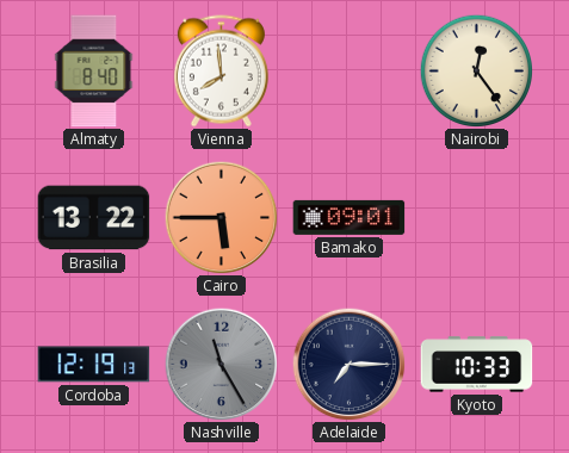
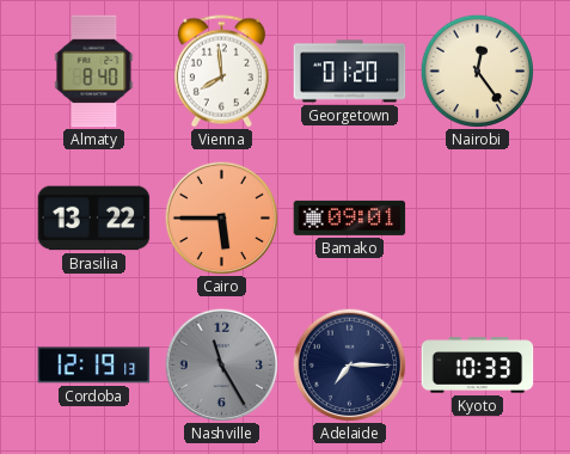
Georgetown: none -> 01:20
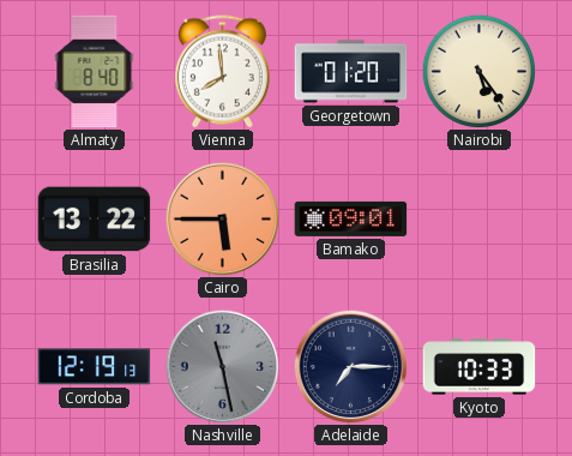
Nairobi: 12:24 -> 5:24
Nashville: 11:25 -> 11:28
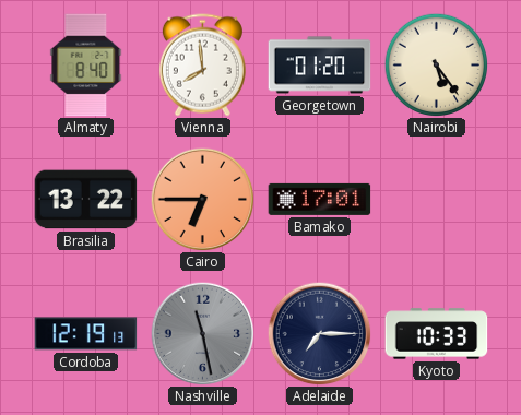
Cairo: 5:45 -> 6:45
Bamako: 09:01 -> 17:01
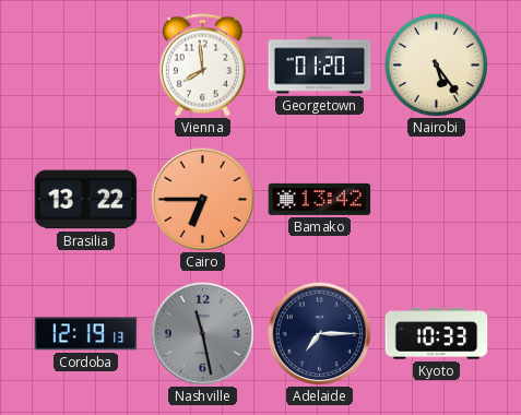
Almaty: 8:40 -> none
Bamako: 17:01 -> 13:42
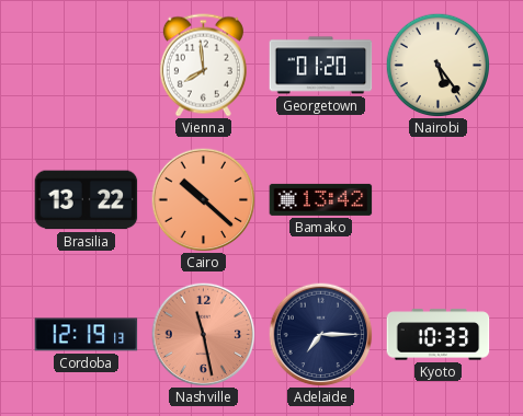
Cairo: 6:45 -> 10:22
Nashville dial: grey -> salmon
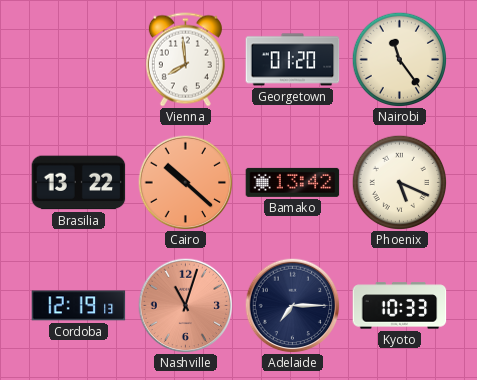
Nairobi: 5:24 -> 11:24
Phoenix: none -> 5:19
Nashville: 11:28 -> 11:03
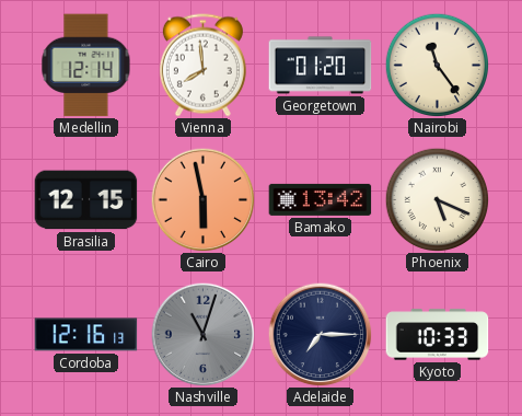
Medellin: none -> 12:14
Brasilia: 13:22 -> 12:15
Cairo: 10:22 -> 5:58
Cordoba: 12:19 -> 12:16
Nashville dial: salmon -> grey
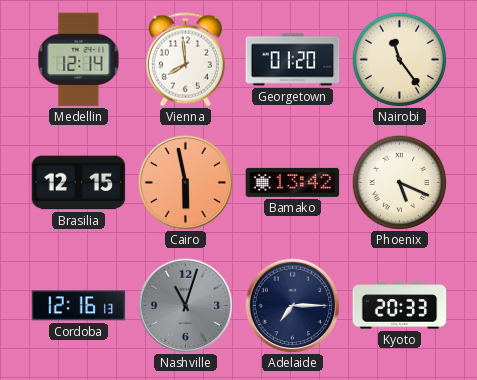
Kyoto: 10:33 -> 20:33
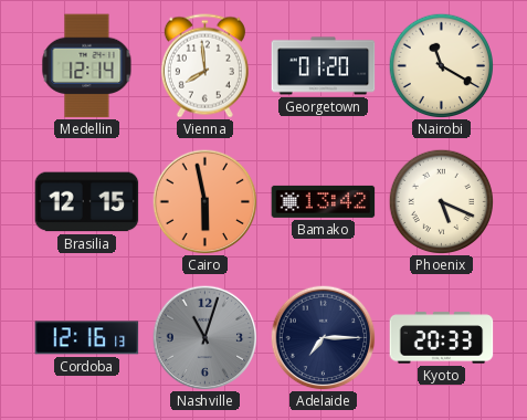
Nairobi: 11:24 -> 11:20
